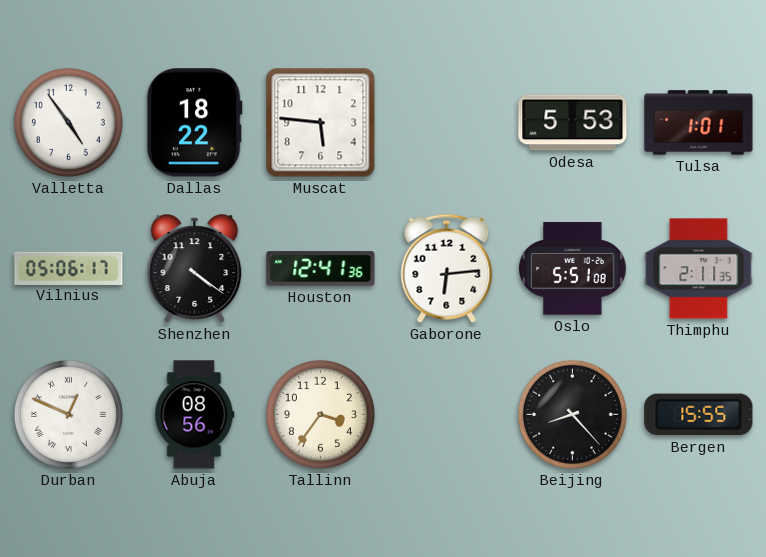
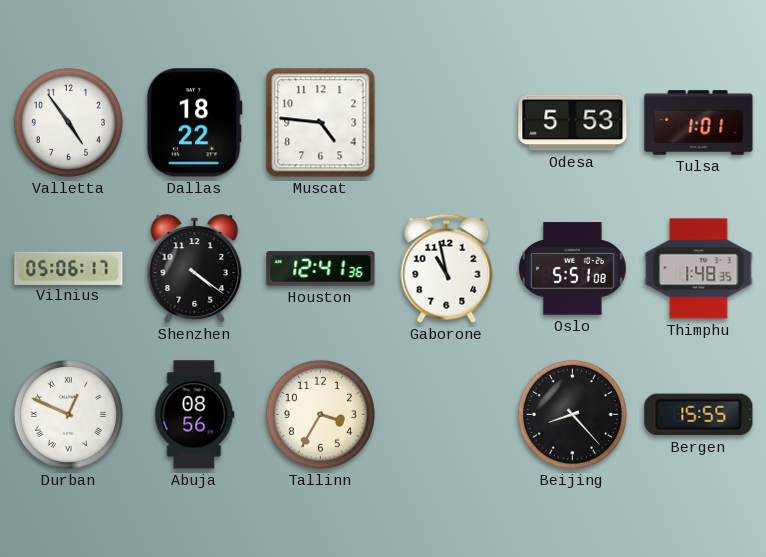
Muscat: 5:46 -> 4:46
Gaborone: 6:14 -> 10:58
Thimphu: 2:11 -> 1:48
Tallinn: 3:36 -> 3:35
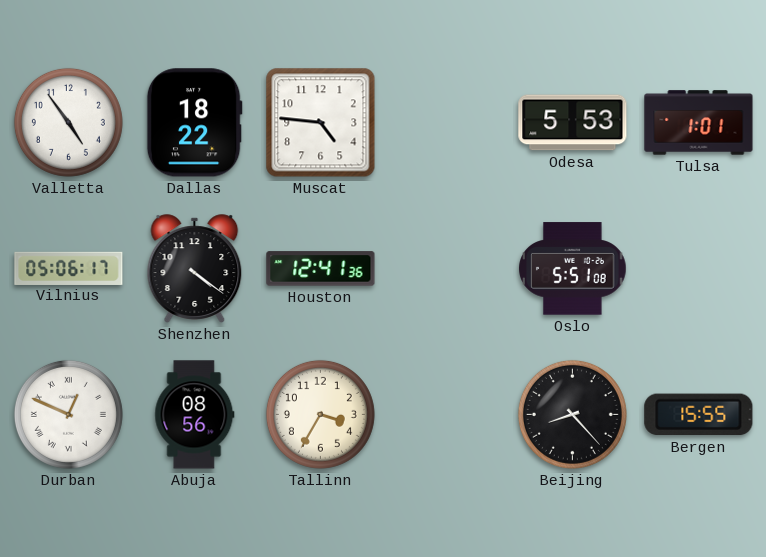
Gaborone: 10:58 -> none
Thimphu: 1:48 -> none
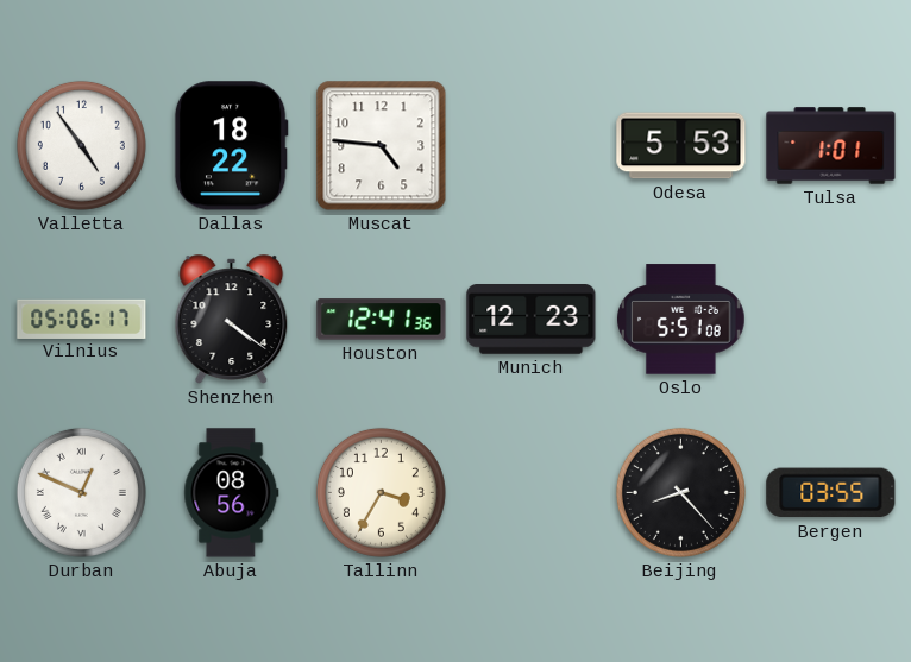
Munich: none -> 12:23
Bergen: 15:55 -> 03:55
